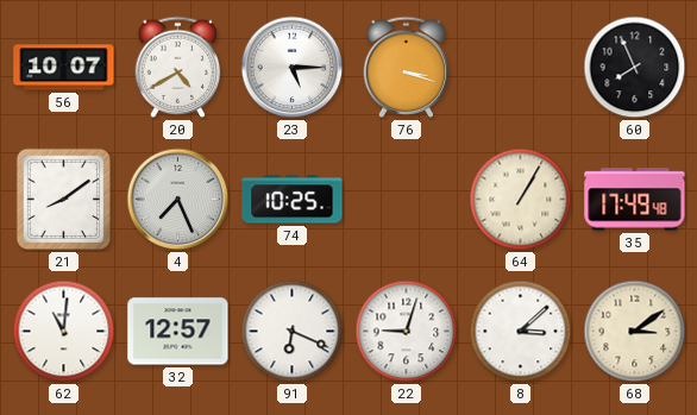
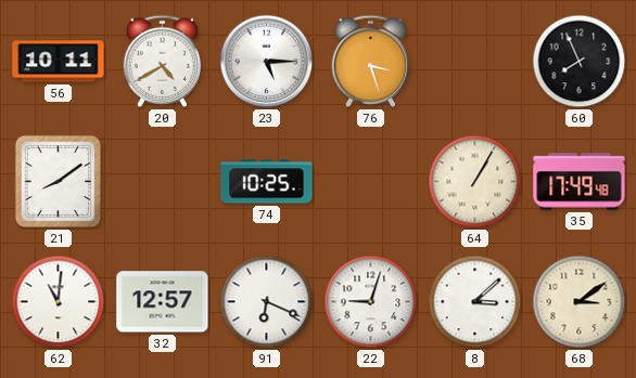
56: 10:07 -> 10:11
76: 3:18 -> 3:27
4: 7:26 -> none
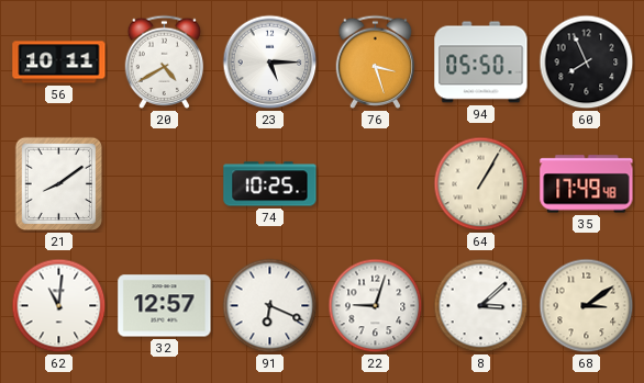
94: none -> 05:50
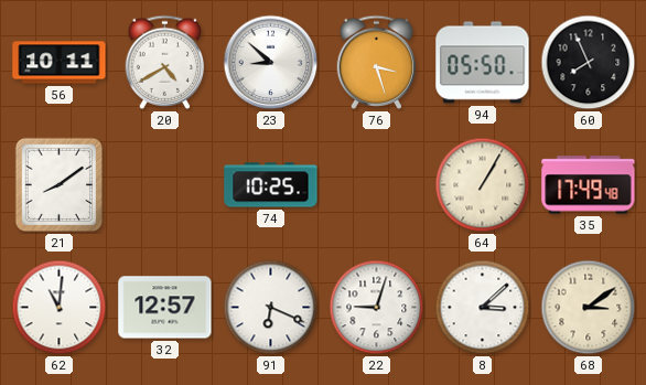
23: 5:15 -> 8:52
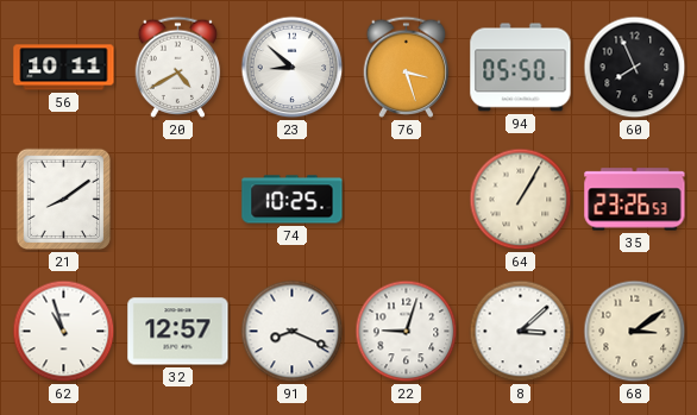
35: 17:49 -> 23:26
62: 11:01 -> 10:57
91: 6:19 -> 8:19
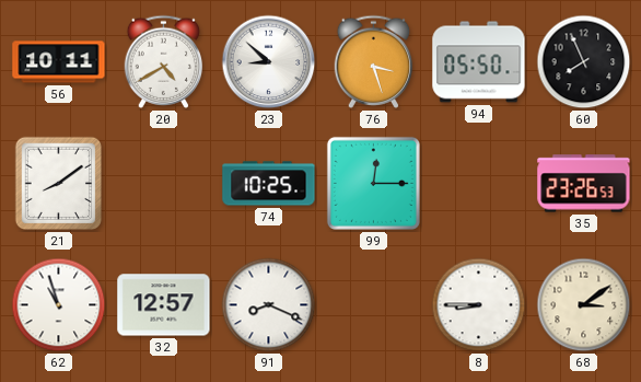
99: none -> 12:15
64: 1:05 -> none
22: 9:03 -> none
8: 3:08 -> 8:45
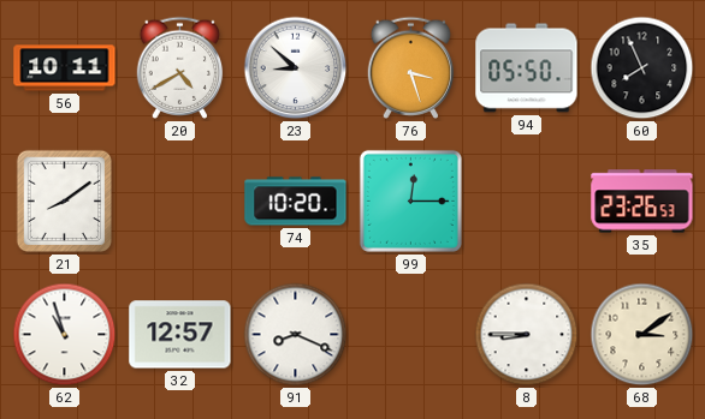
74: 10:25 -> 10:20
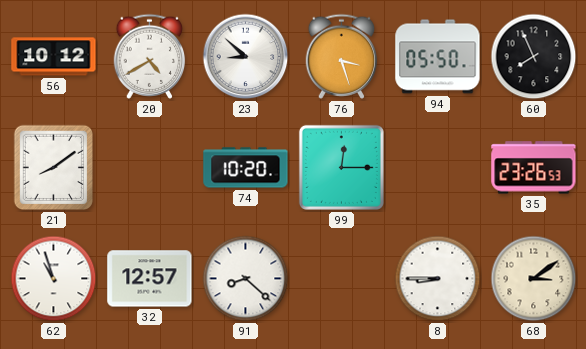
56: 10:11 -> 10:12
91: 8:19 -> 8:22
